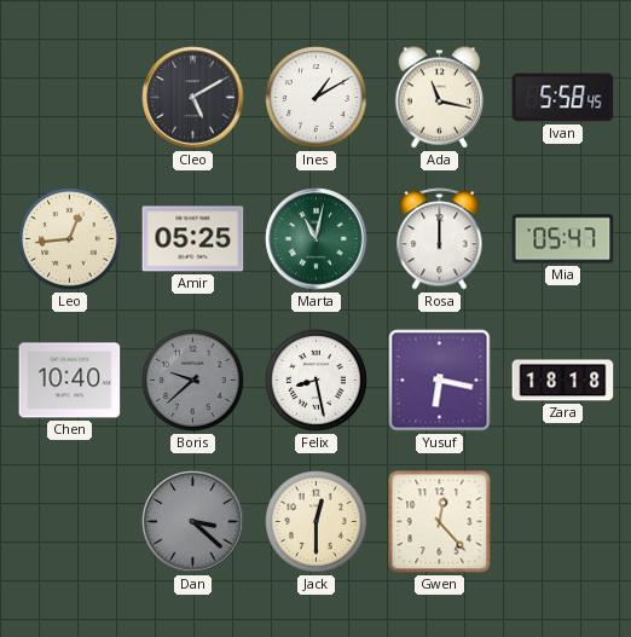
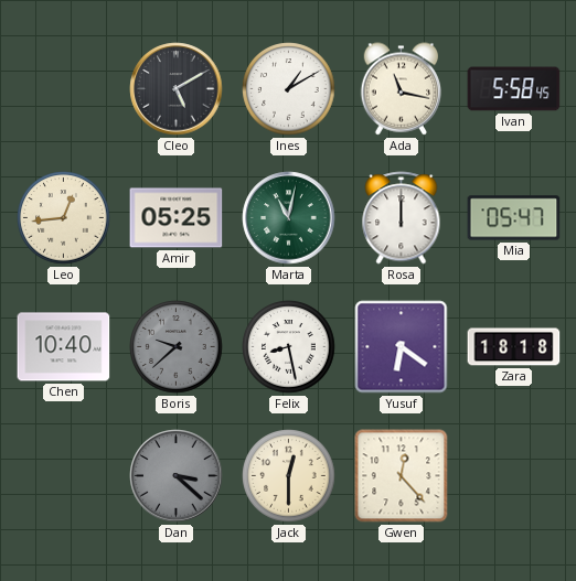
Yusuf: 6:17 -> 6:21
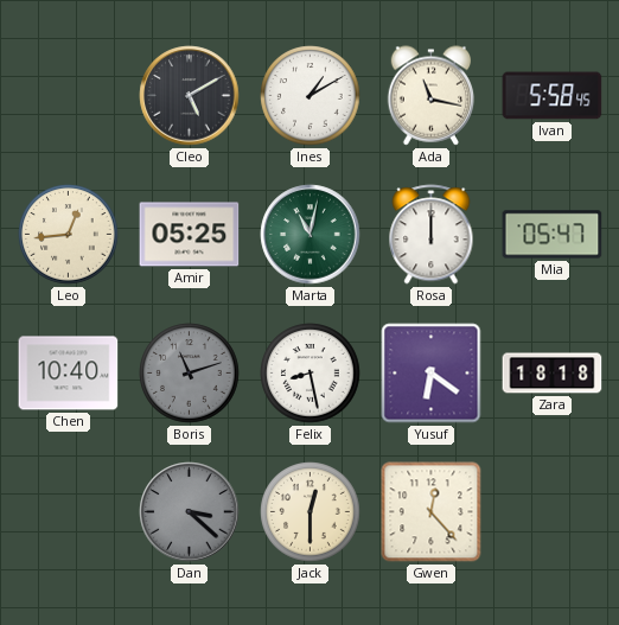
Boris: 9:38 -> 11:12
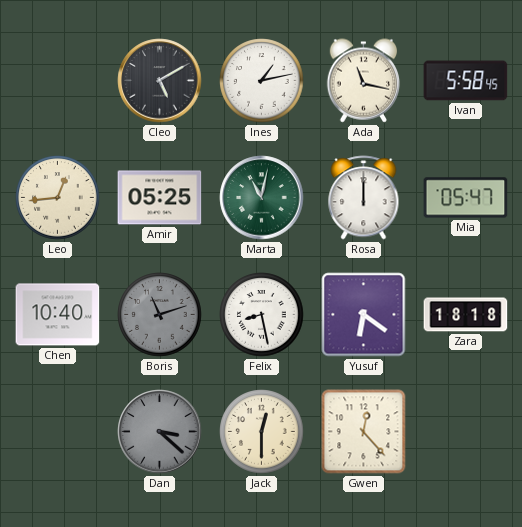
Ines: 1:10 -> 1:13
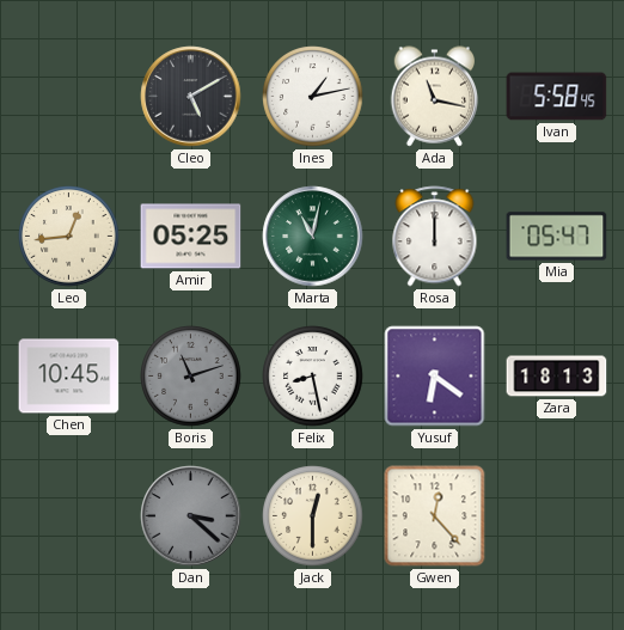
Chen: 10:40 -> 10:45
Zara: 18:18 -> 18:13
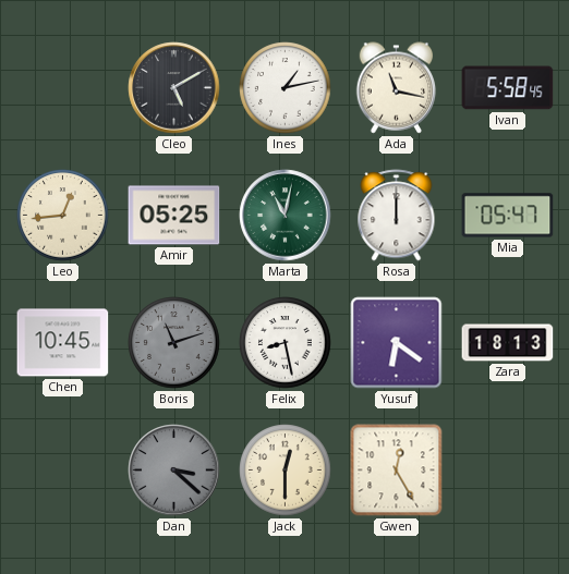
Gwen: 12:23 -> 12:25
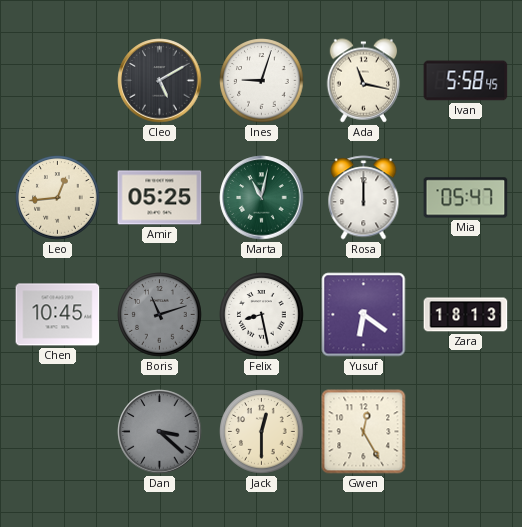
Ines: 1:13 -> 9:03
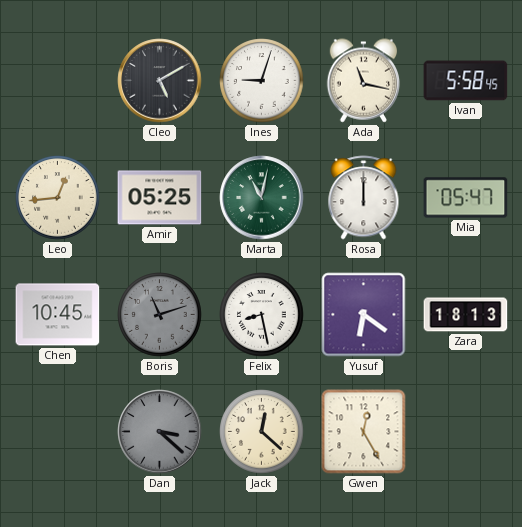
Jack: 12:30 -> 12:22
